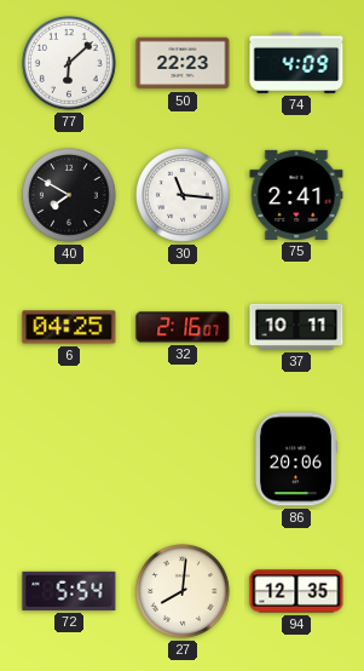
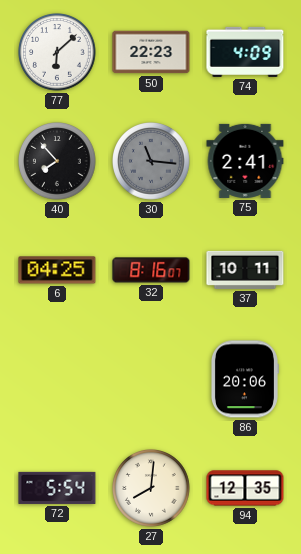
40: 7:50 -> 7:53
30 dial: white -> grey
32: 2:16 -> 8:16
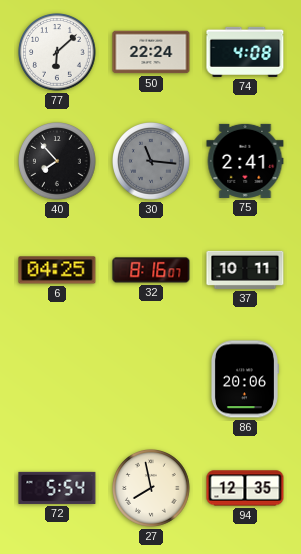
50: 22:23 -> 22:24
74: 4:09 -> 4:08
27: 8:01 -> 7:58
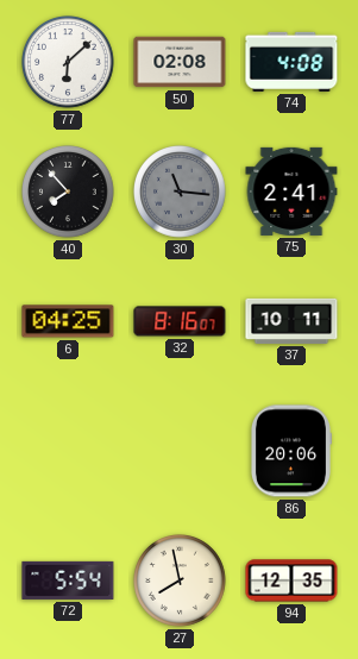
50: 22:24 -> 02:08
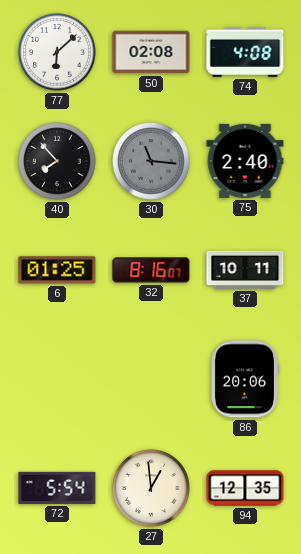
75: 2:41 -> 2:40
6: 04:25 -> 01:25
27: 7:58 -> 12:59
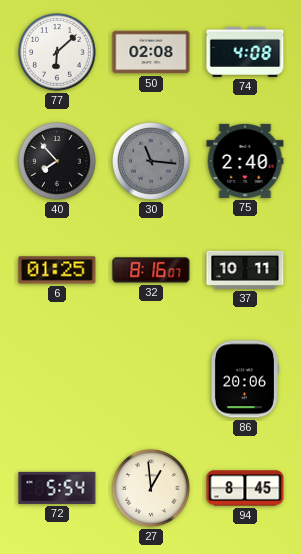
94: 12:35 -> 8:45
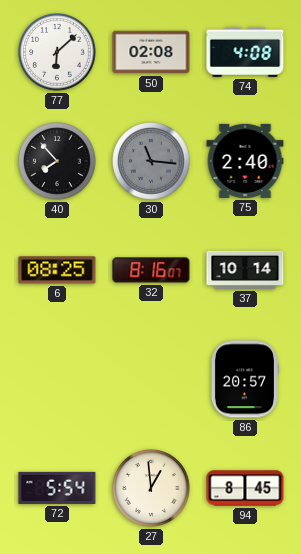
6: 01:25 -> 08:25
37: 10:11 -> 10:14
86: 20:06 -> 20:57
